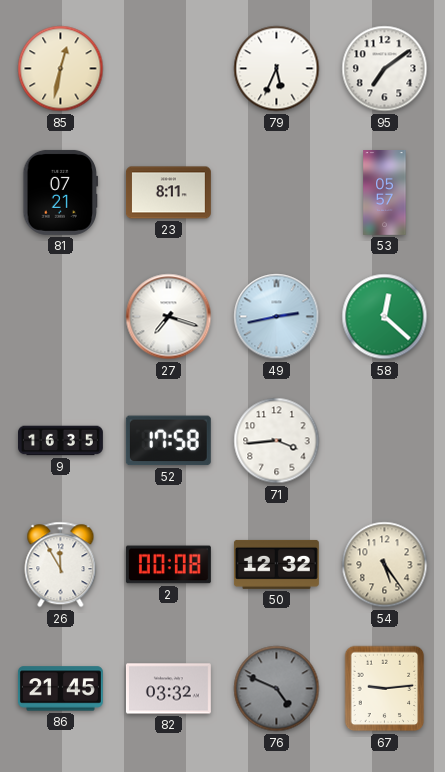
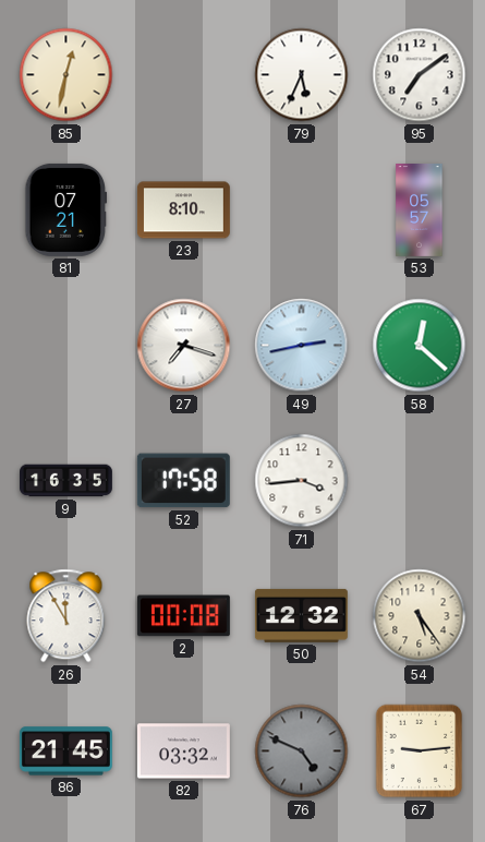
23: 8:11 -> 8:10
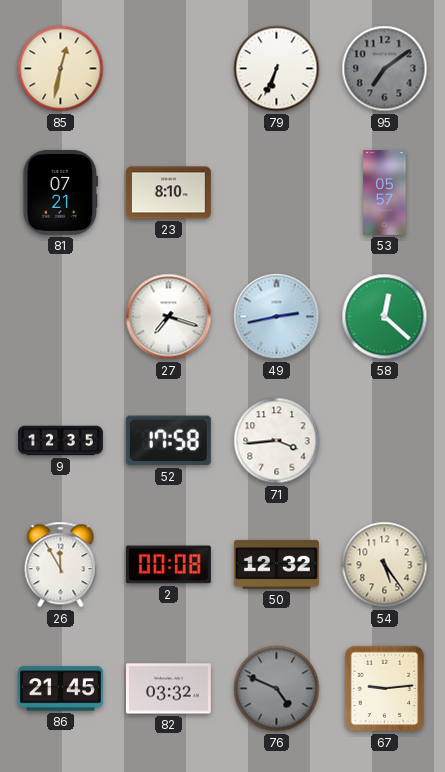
79: 5:34 -> 6:34
95 dial: white -> grey
9: 16:35 -> 12:35
